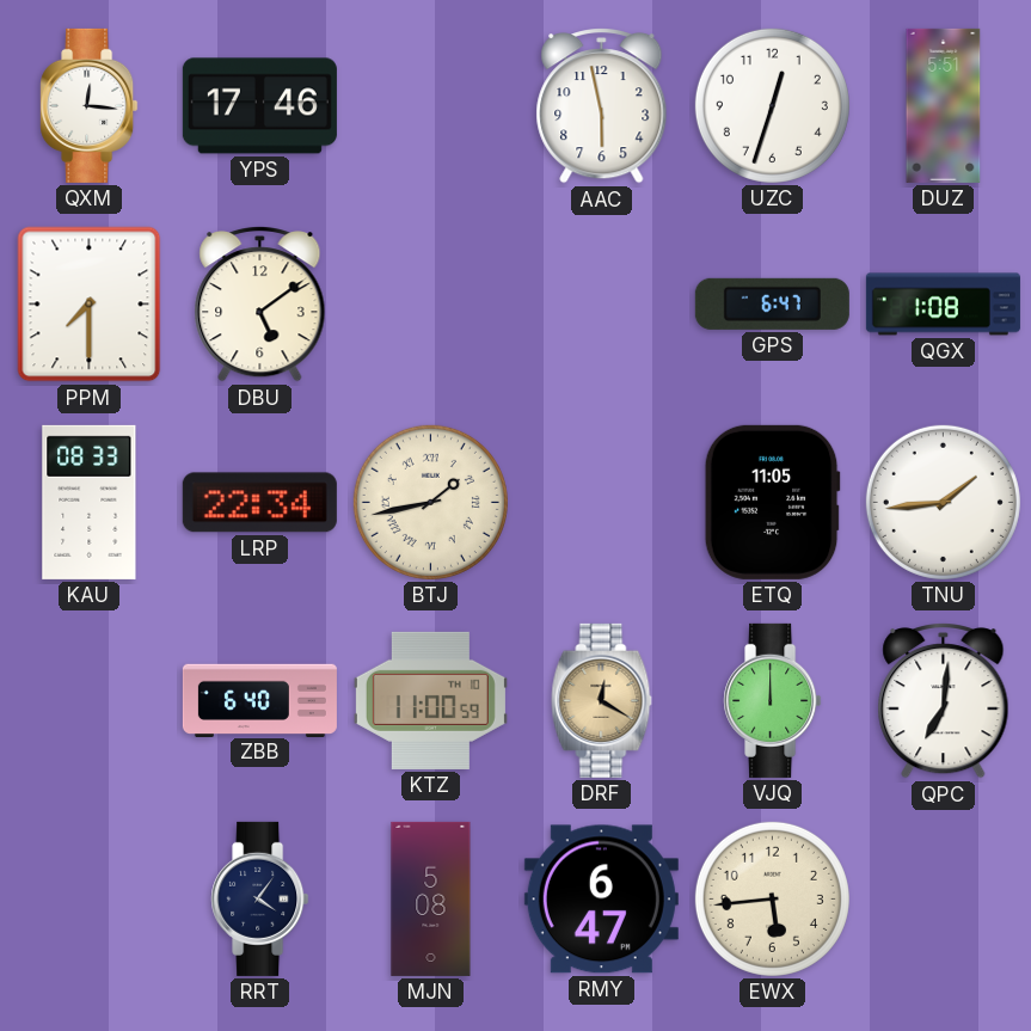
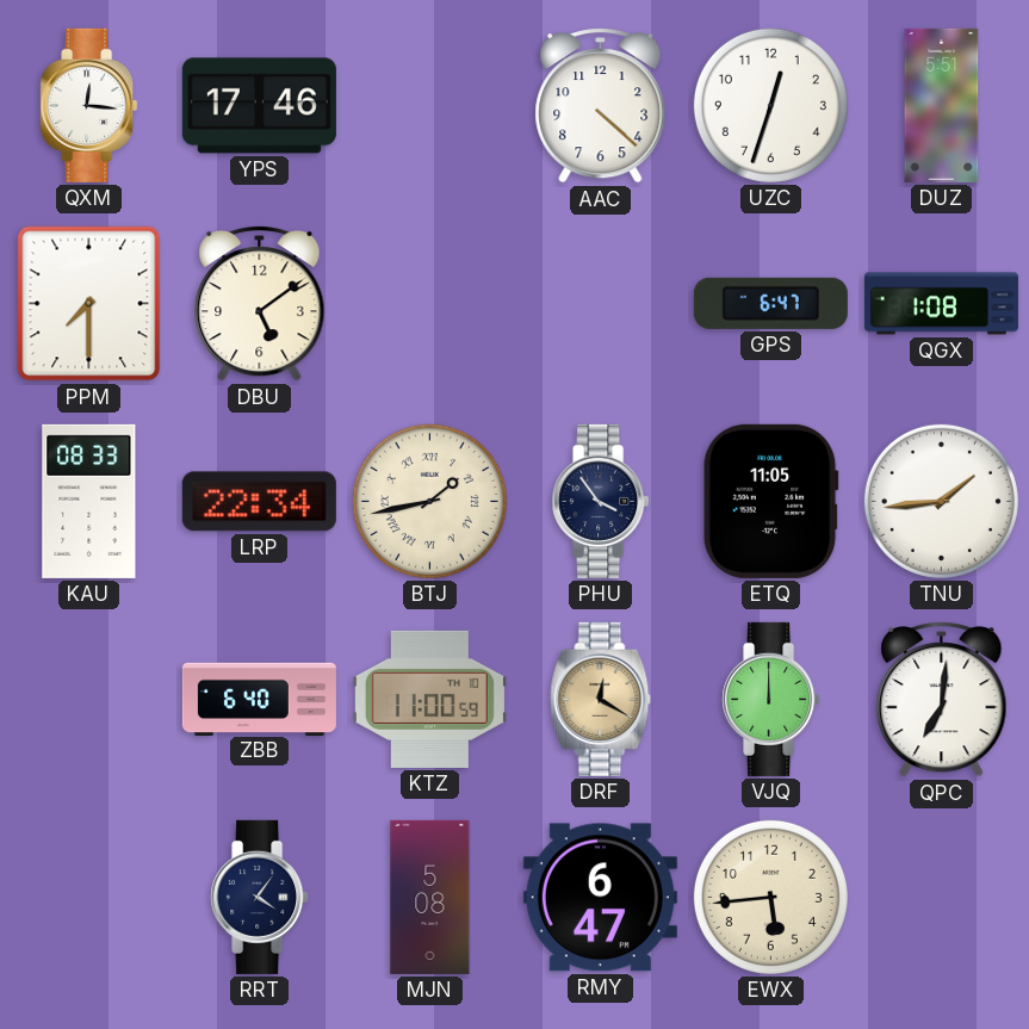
AAC: 5:58 -> 4:22
PHU: none -> 3:54
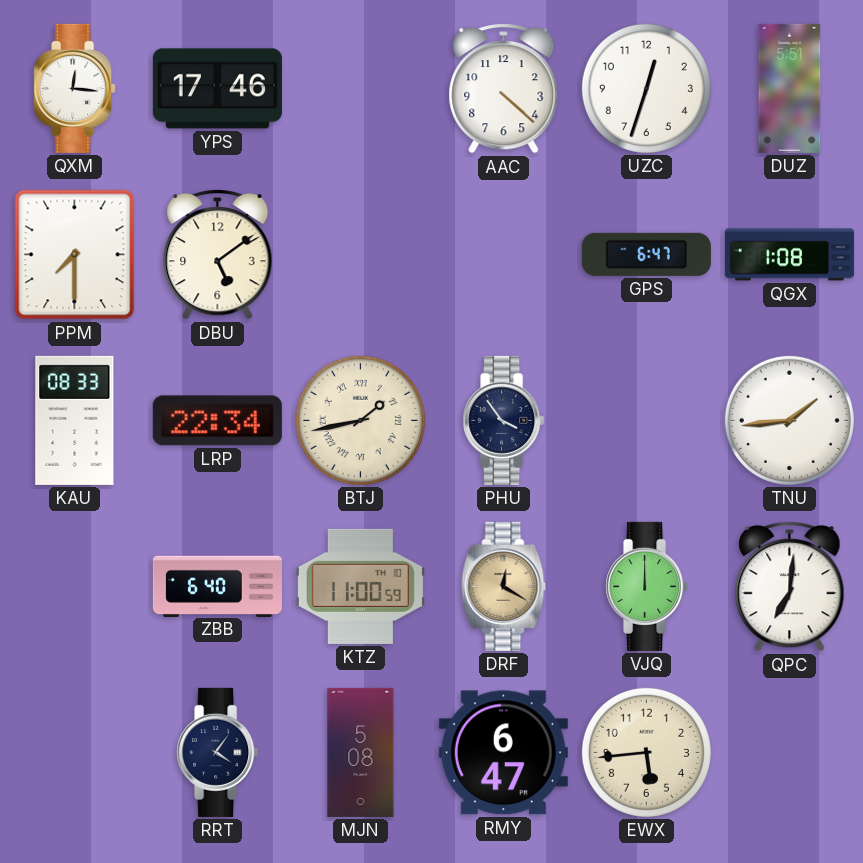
ETQ: 11:05 -> none
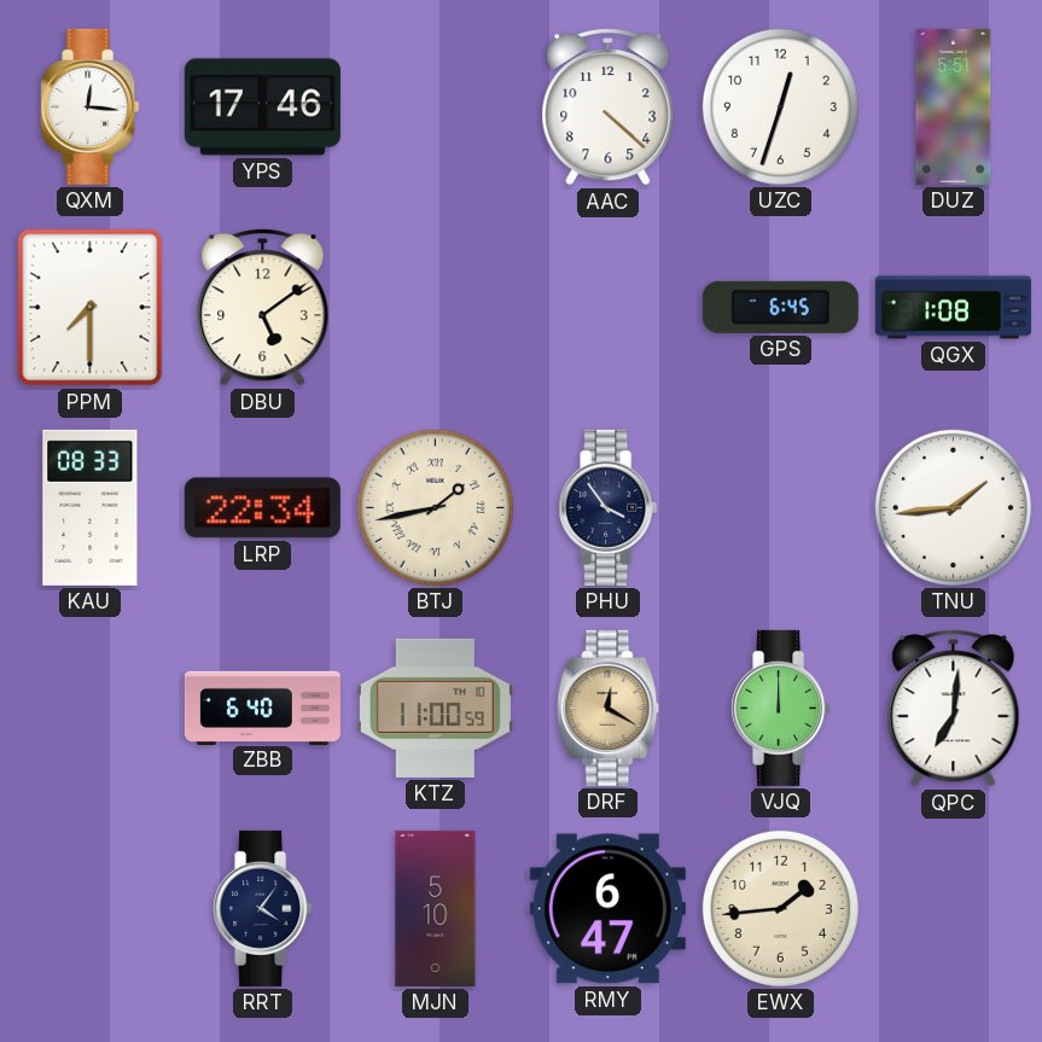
GPS: 6:47 -> 6:45
MJN: 5:08 -> 5:10
EWX: 5:44 -> 1:44
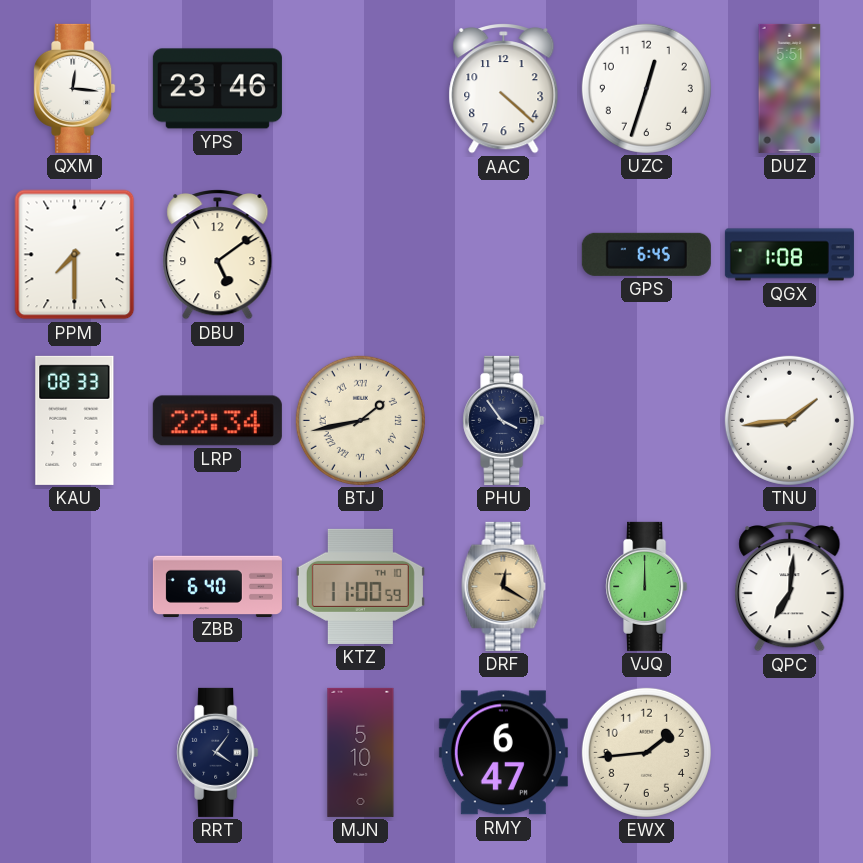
YPS: 17:46 -> 23:46
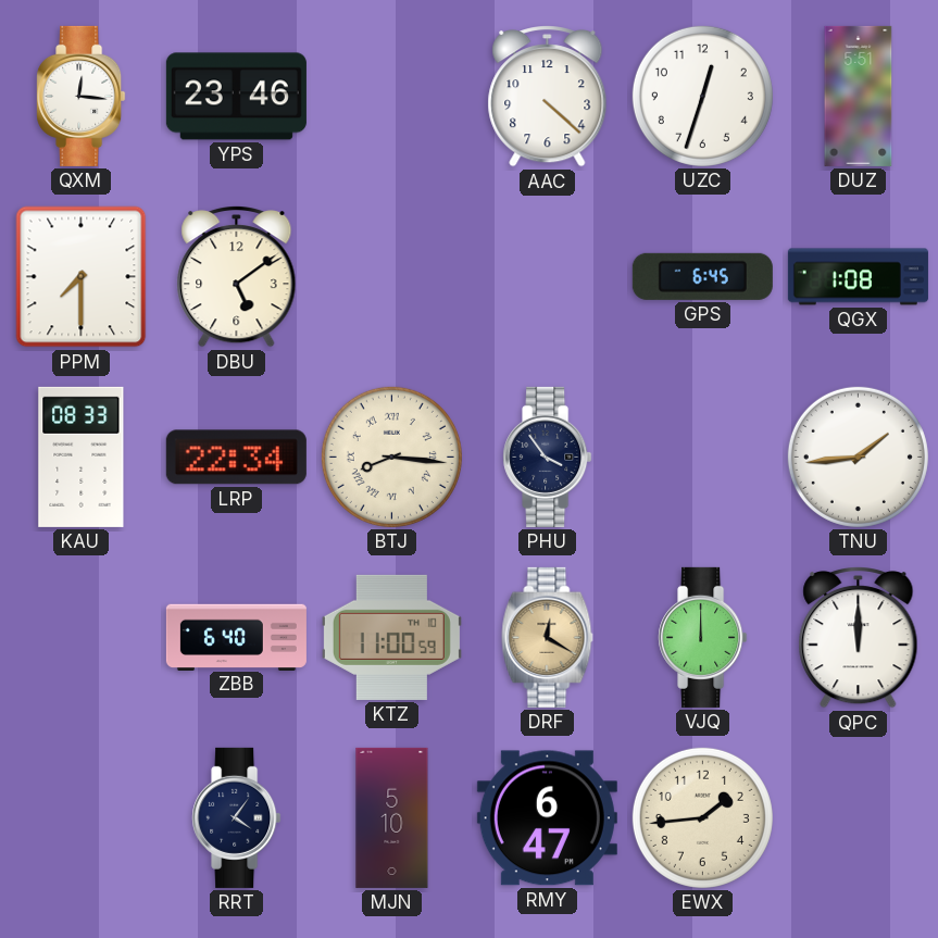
BTJ: 1:43 -> 8:16
QPC: 7:01 -> 12:00
